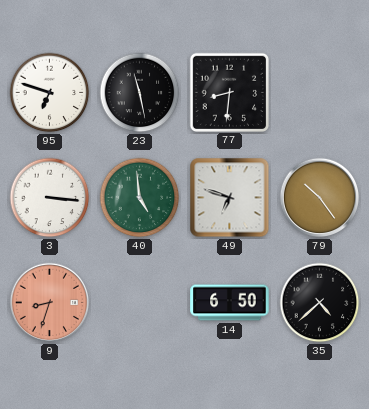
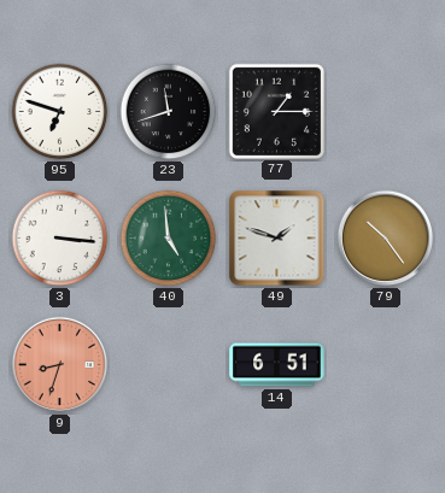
23: 11:28 -> 11:42
77: 8:31 -> 1:15
49: 6:48 -> 1:48
14: 6:50 -> 6:51
35: 4:38 -> none
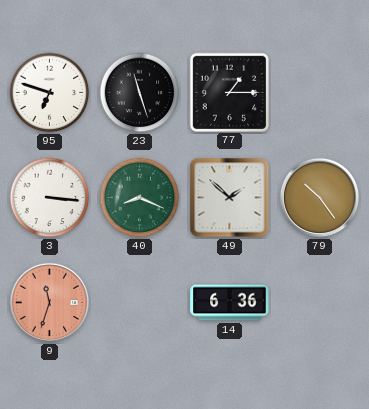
23: 11:42 -> 11:27
40: 4:59 -> 8:19
49: 1:48 -> 1:52
9: 8:33 -> 11:33
14: 6:51 -> 6:36
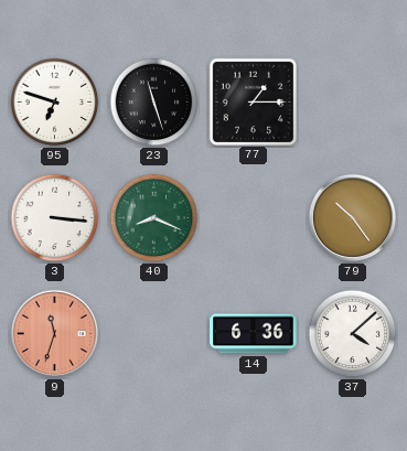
49: 1:52 -> none
37: none -> 4:08
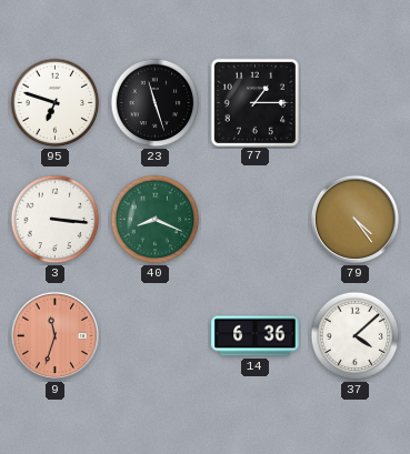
79: 10:24 -> 4:24
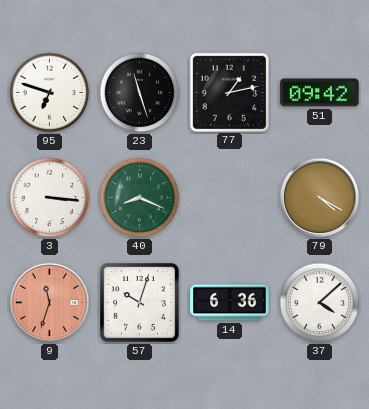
77: 1:15 -> 1:13
51: none -> 09:42
79: 4:24 -> 4:20
57: none -> 10:03
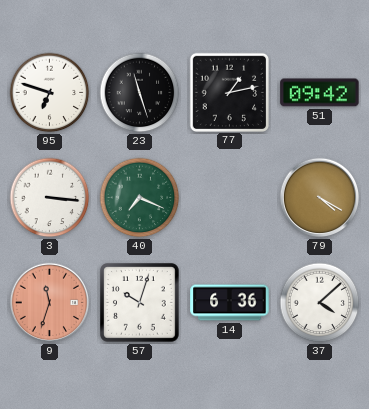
40: 8:19 -> 7:19
